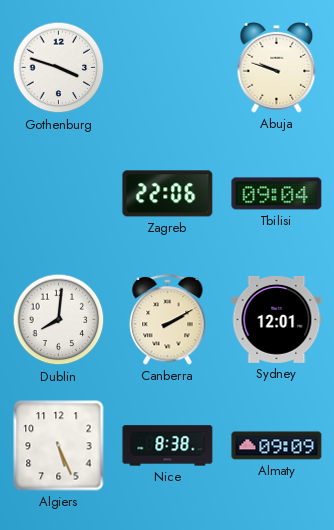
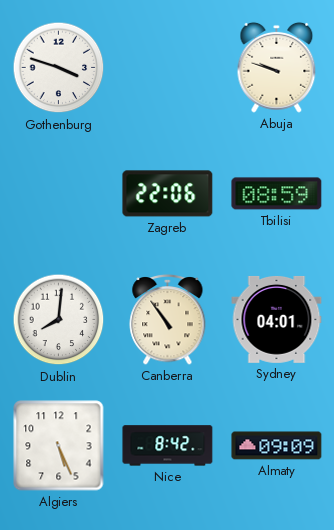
Tbilisi: 09:04 -> 08:59
Canberra: 2:10 -> 10:54
Sydney: 12:01 -> 04:01
Nice: 8:38 -> 8:42
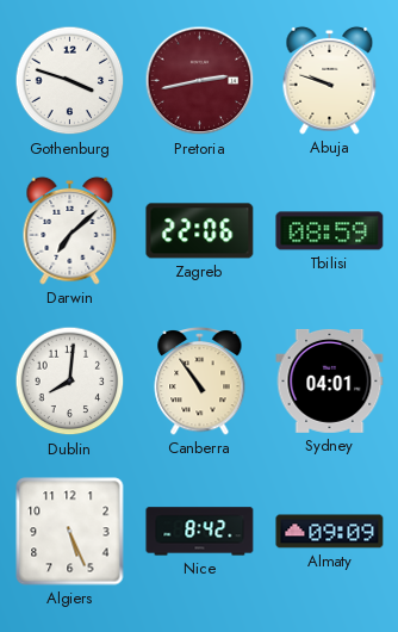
Pretoria: none -> 2:43
Darwin: none -> 7:08
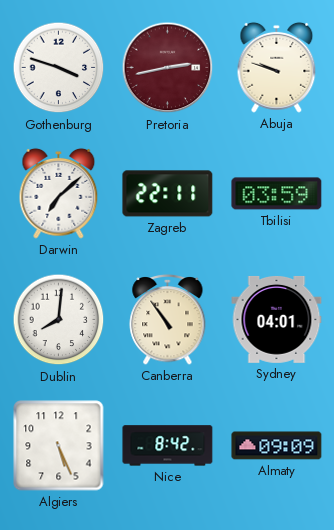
Zagreb: 22:06 -> 22:11
Tbilisi: 08:59 -> 03:59
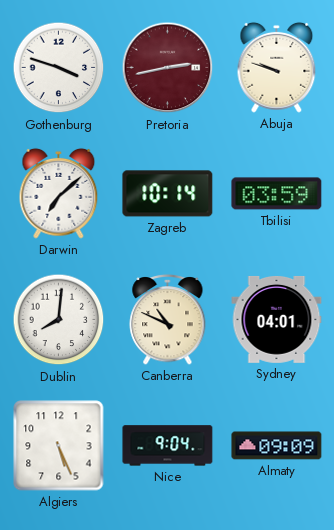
Zagreb: 22:11 -> 10:14
Canberra: 10:54 -> 10:49
Nice: 8:42 -> 9:04
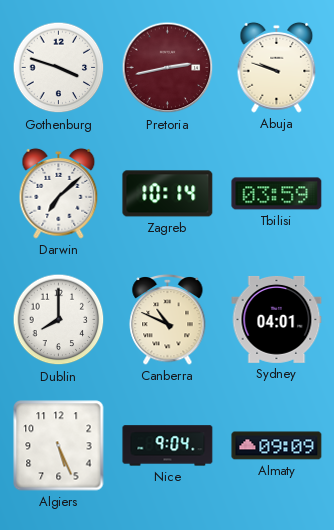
Dublin: 8:01 -> 8:00
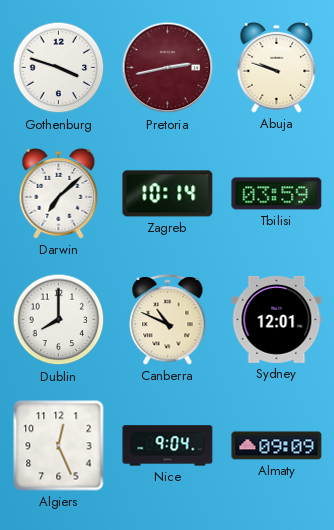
Sydney: 04:01 -> 12:01
Algiers: 5:26 -> 12:26
